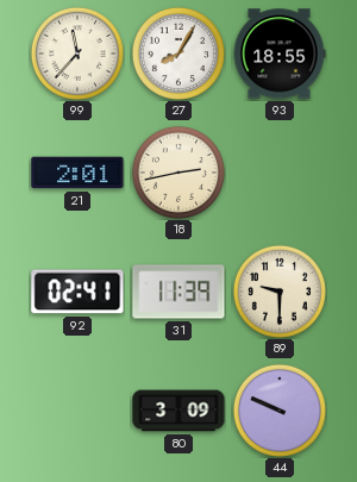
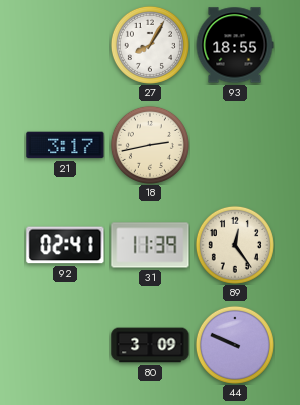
99: 11:37 -> none
21: 2:01 -> 3:17
89: 9:30 -> 12:24
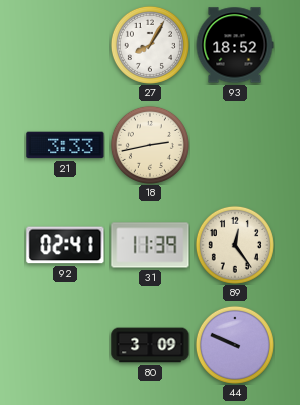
93: 18:55 -> 18:52
21: 3:17 -> 3:33
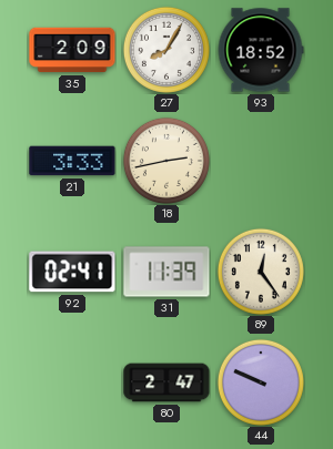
35: none -> 2:09
80: 3:09 -> 2:47
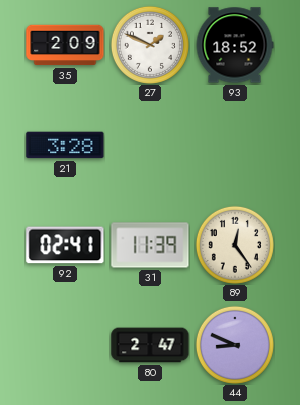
27: 8:05 -> 1:49
21: 3:33 -> 3:28
18: 2:43 -> none
44: 9:49 -> 8:49
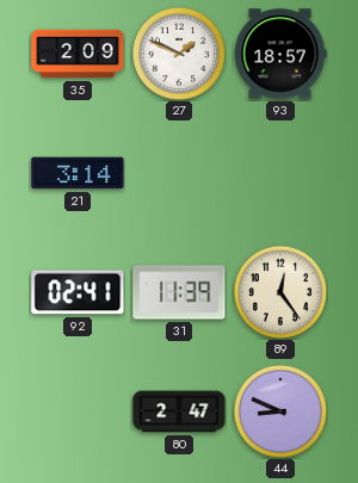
93: 18:52 -> 18:57
21: 3:28 -> 3:14
